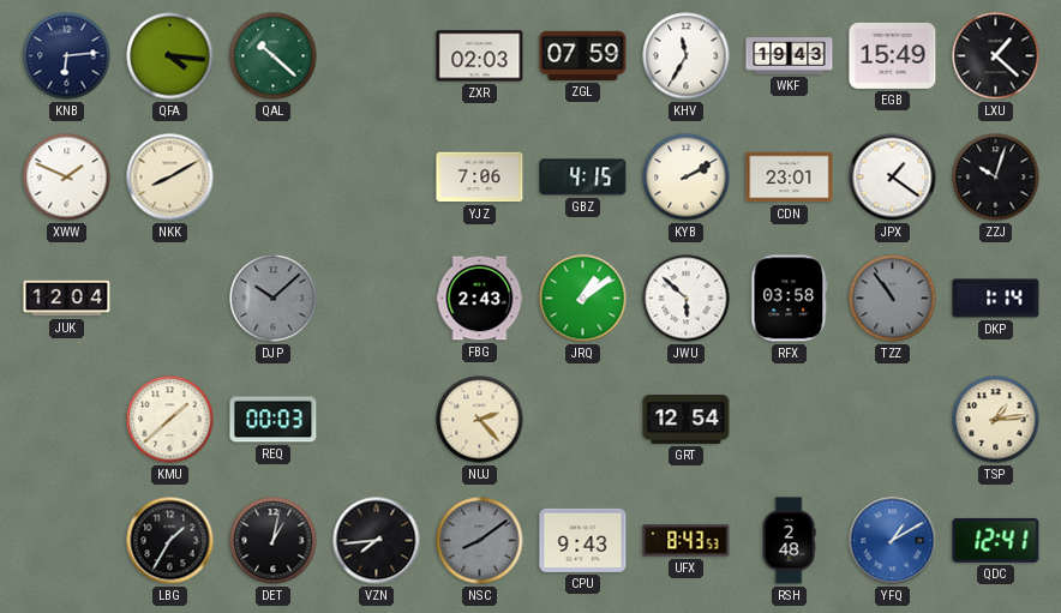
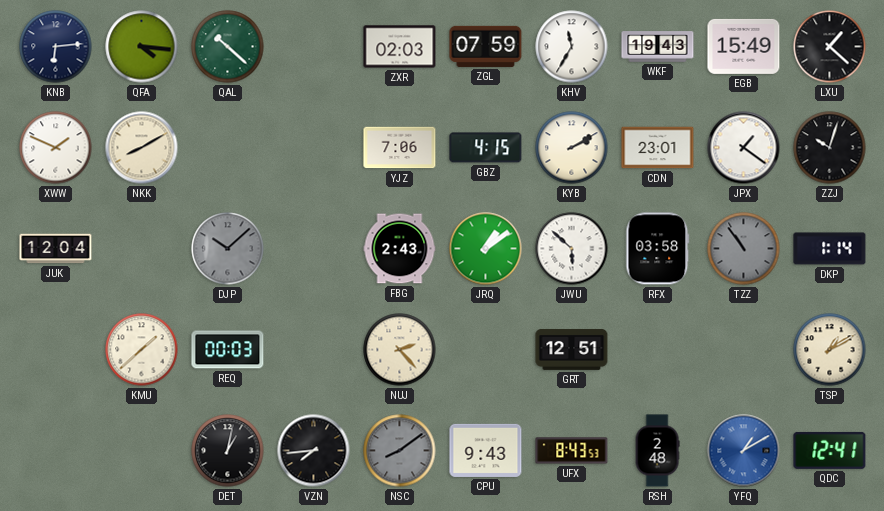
GRT: 12:54 -> 12:51
TSP: 1:14 -> 1:10
LBG: 1:35 -> none
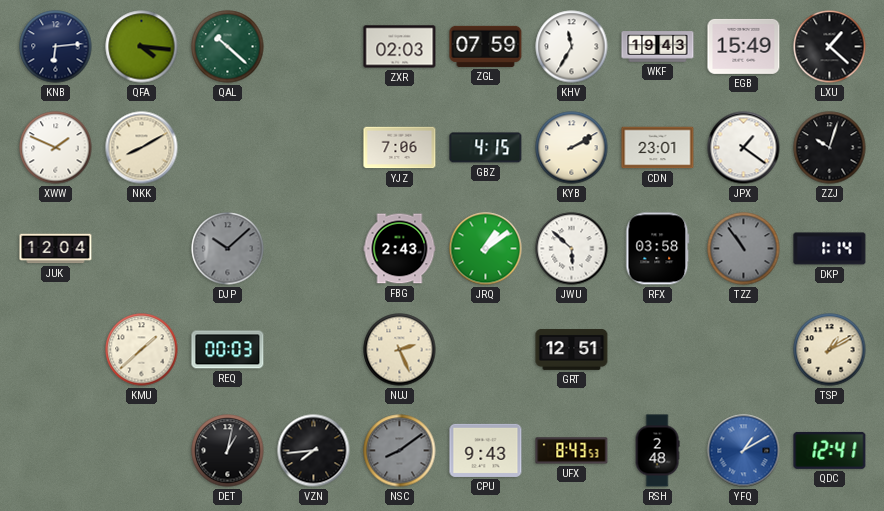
NUJ: 2:23 -> 2:26
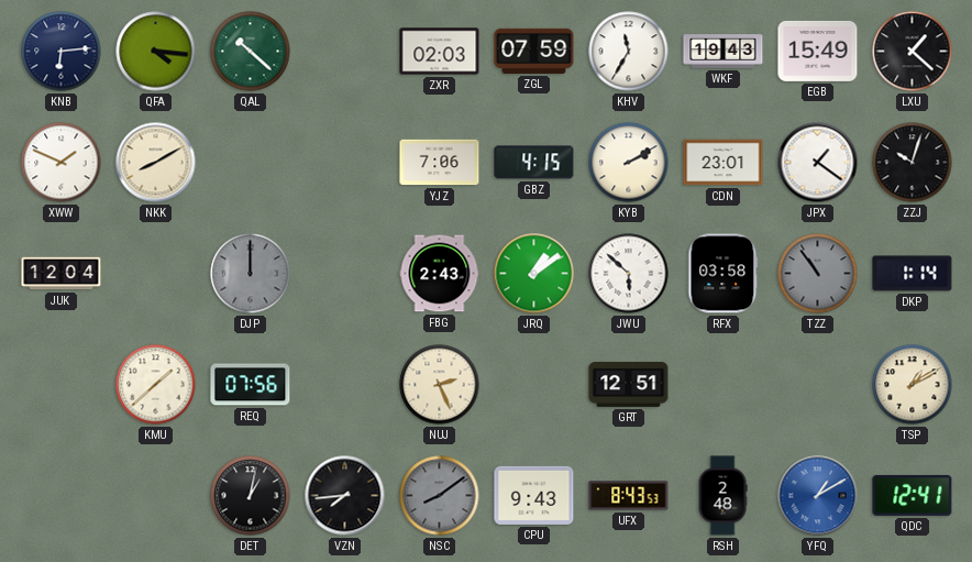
DJP: 10:08 -> 12:00
REQ: 00:03 -> 07:56
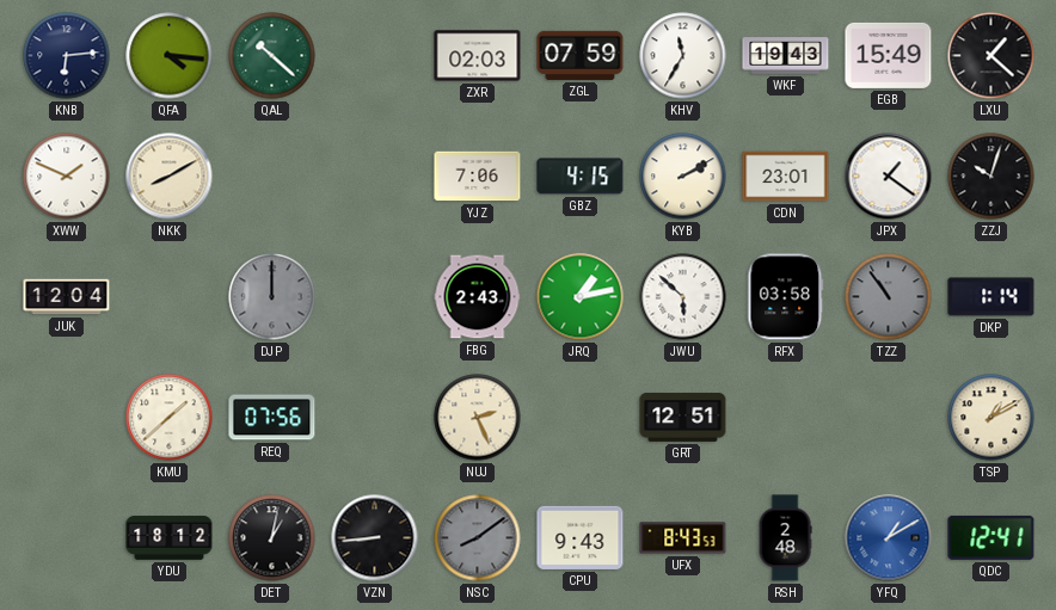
JRQ: 1:09 -> 1:13
YDU: none -> 18:12
VZN: 7:44 -> 8:44
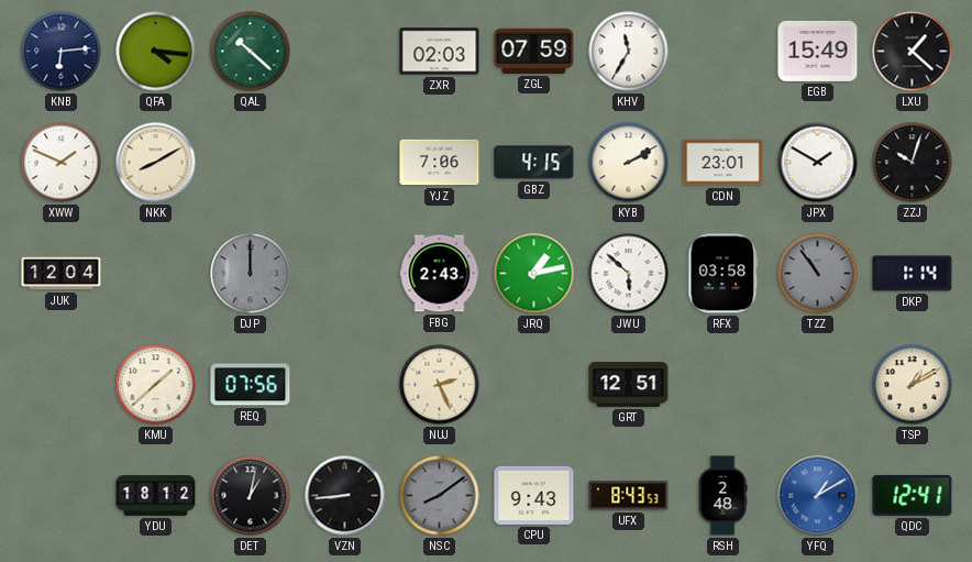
WKF: 19:43 -> none
JPX: 1:21 -> 1:50
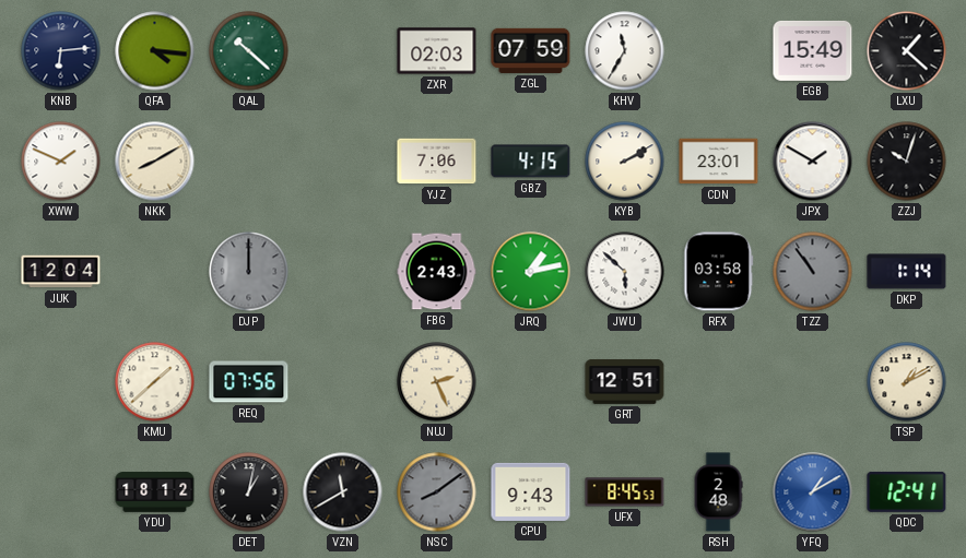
VZN: 8:44 -> 11:40
UFX: 8:43 -> 8:45
